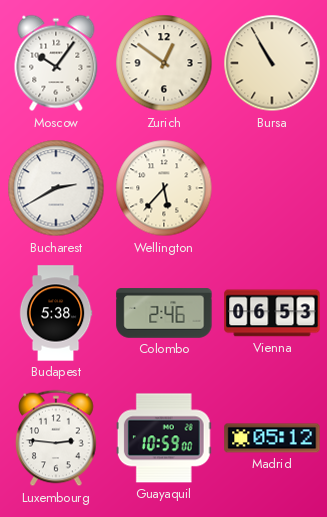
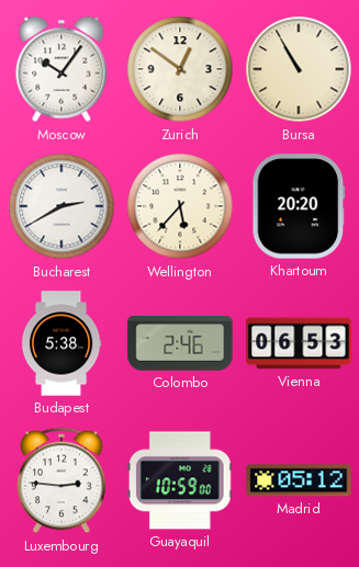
Khartoum: none -> 20:20
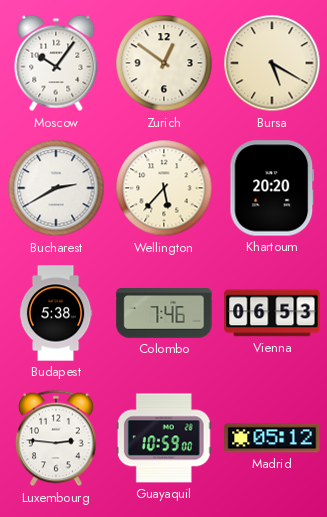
Bursa: 10:55 -> 5:20
Colombo: 2:46 -> 7:46
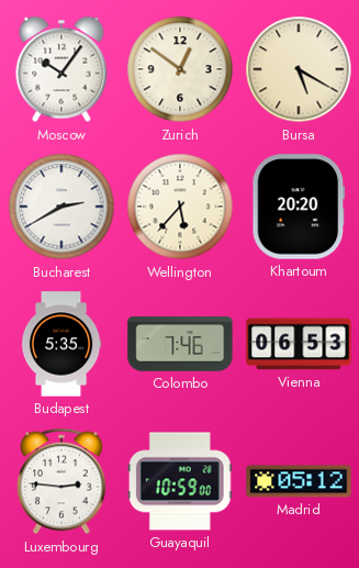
Budapest: 5:38 -> 5:35
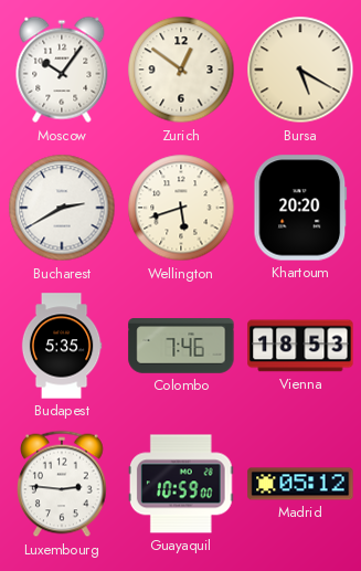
Wellington: 5:37 -> 5:42
Vienna: 06:53 -> 18:53
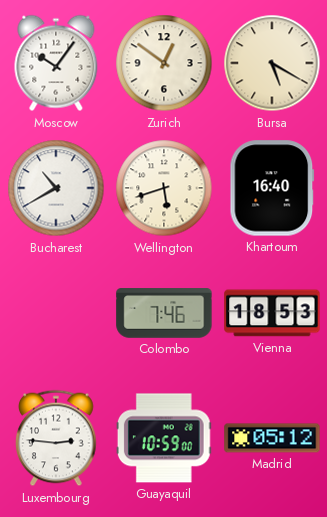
Bucharest: 2:40 -> 10:40
Khartoum: 20:20 -> 16:40
Budapest: 5:35 -> none
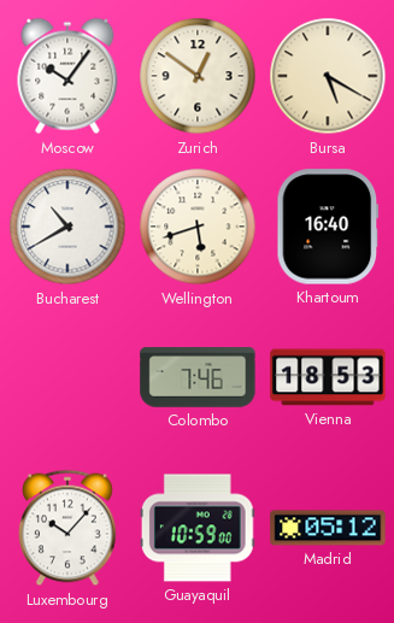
Luxembourg: 2:46 -> 10:07
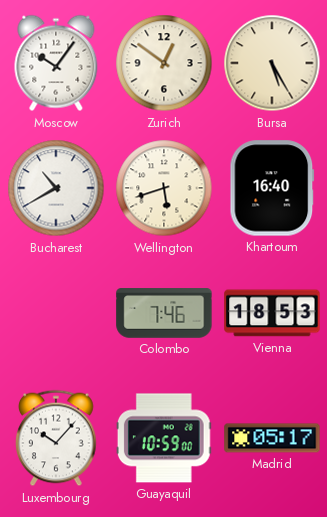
Bursa: 5:20 -> 5:25
Madrid: 05:12 -> 05:17
